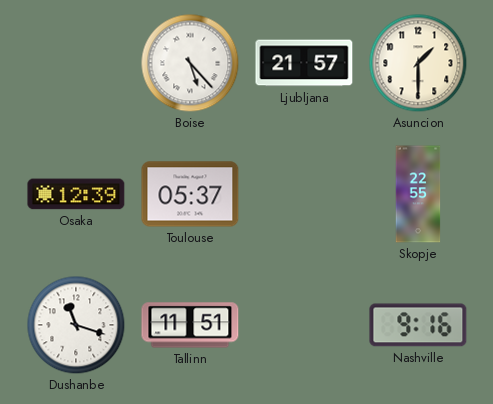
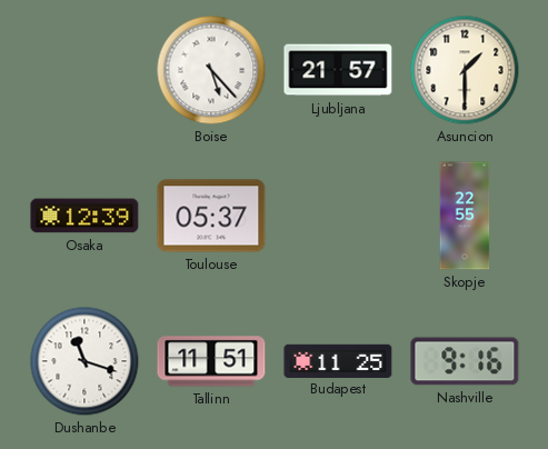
Budapest: none -> 11:25
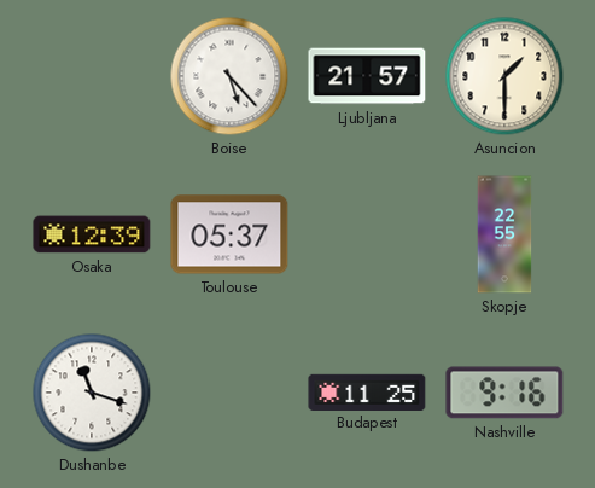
Tallinn: 11:51 -> none
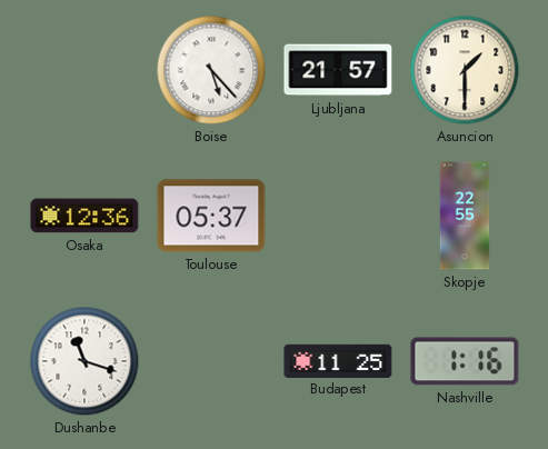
Osaka: 12:39 -> 12:36
Nashville: 9:16 -> 1:16
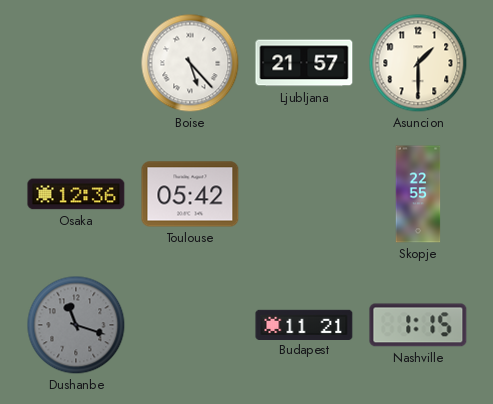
Toulouse: 05:37 -> 05:42
Dushanbe dial: white -> grey
Budapest: 11:25 -> 11:21
Nashville: 1:16 -> 1:15
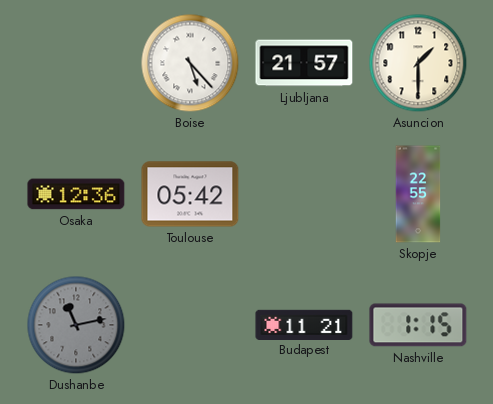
Dushanbe: 11:18 -> 11:13
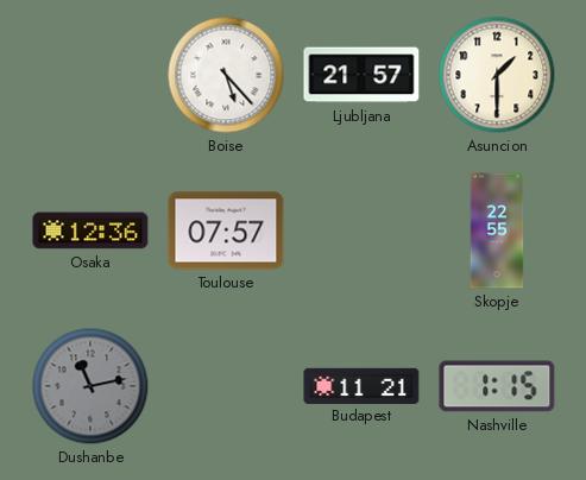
Toulouse: 05:42 -> 07:57
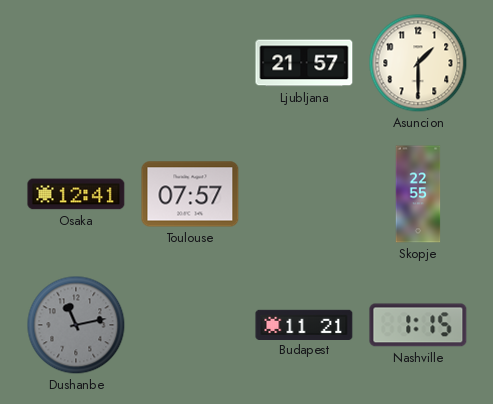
Boise: 5:23 -> none
Osaka: 12:36 -> 12:41
